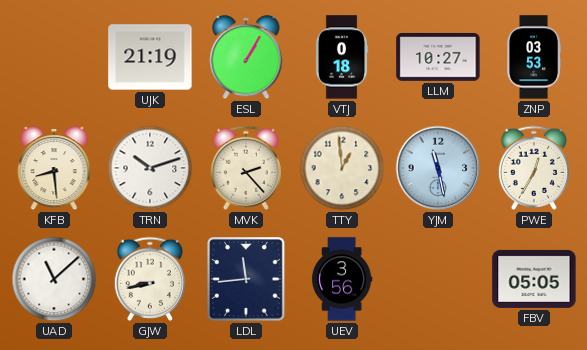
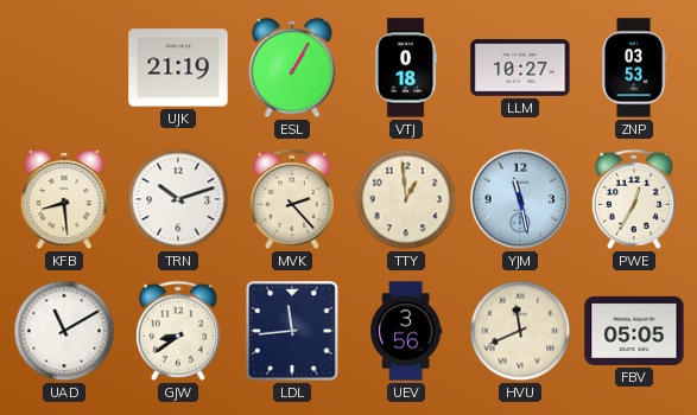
UAD: 11:08 -> 11:10
GJW: 8:43 -> 8:39
HVU: none -> 11:41
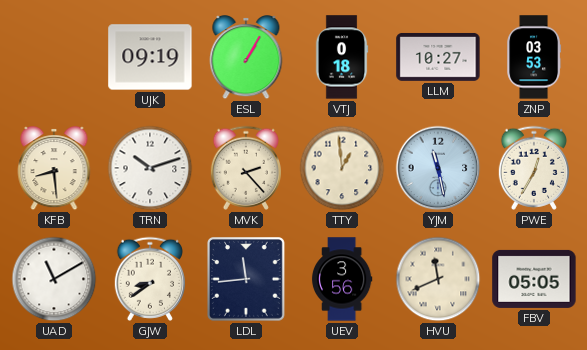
UJK: 21:19 -> 09:19
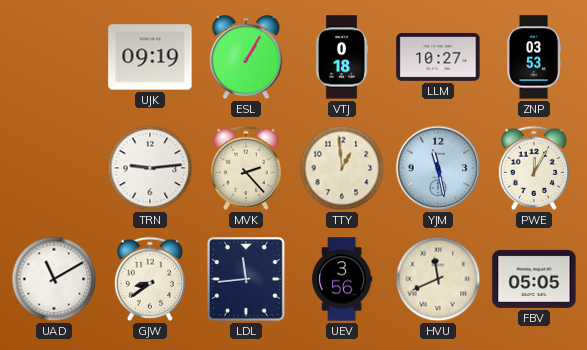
KFB: 8:29 -> none
TRN: 10:12 -> 9:14
PWE: 12:35 -> 12:05
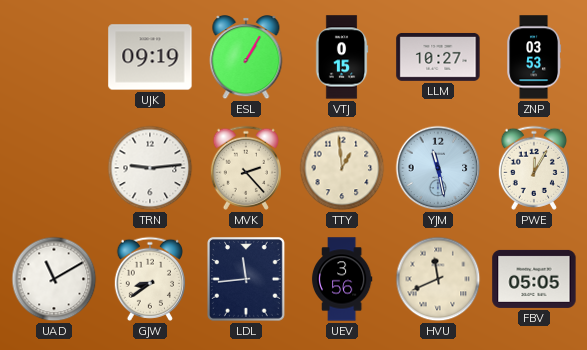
VTJ: 0:18 -> 0:15
